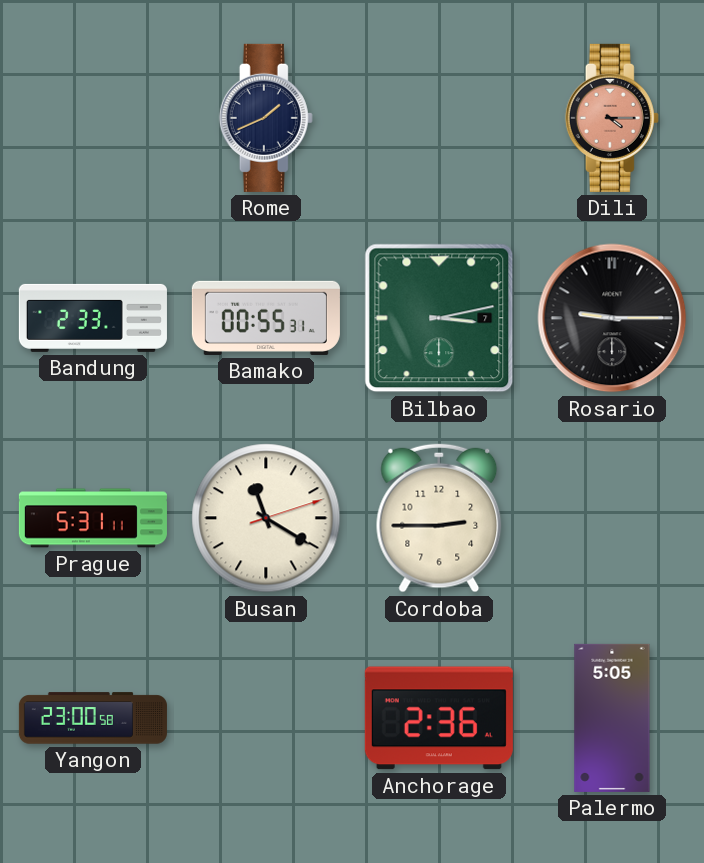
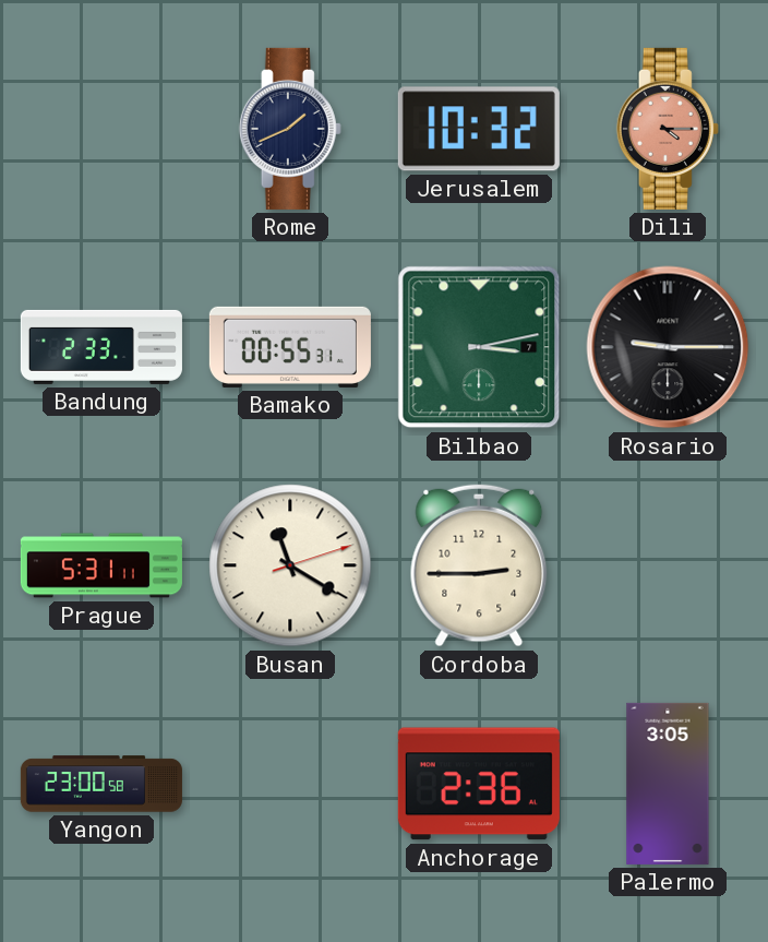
Jerusalem: none -> 10:32
Palermo: 5:05 -> 3:05
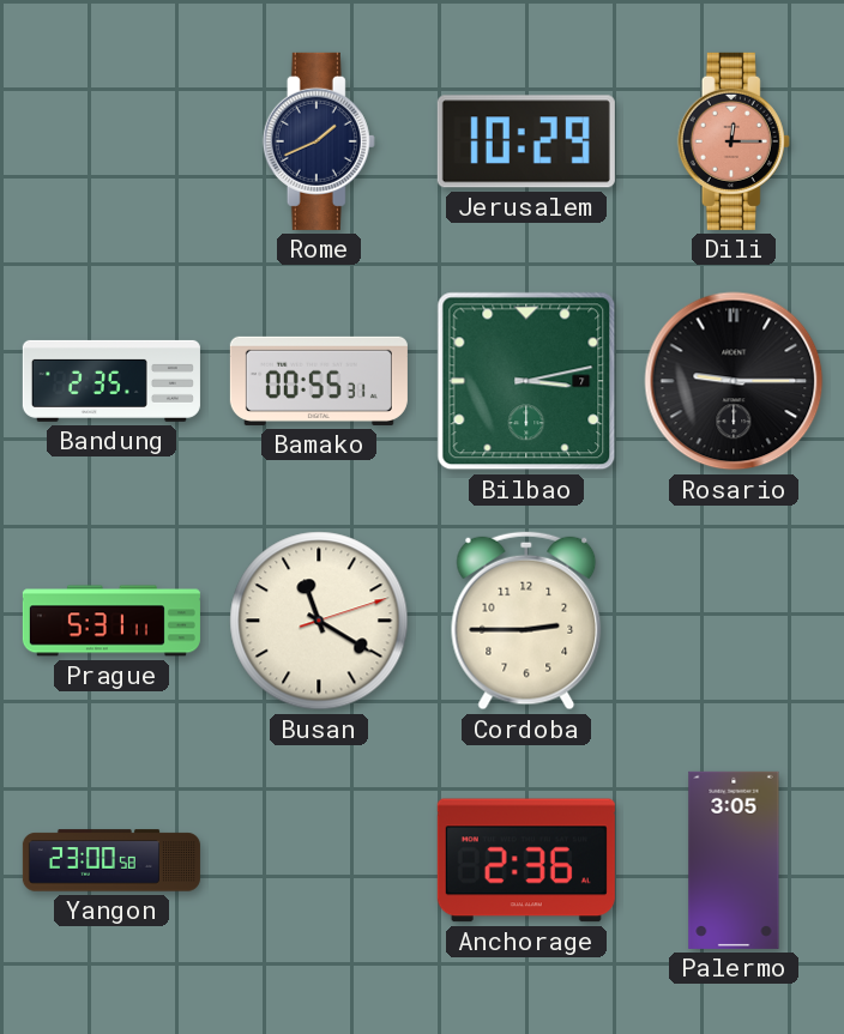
Jerusalem: 10:32 -> 10:29
Dili: 4:15 -> 12:15
Bandung: 2:33 -> 2:35
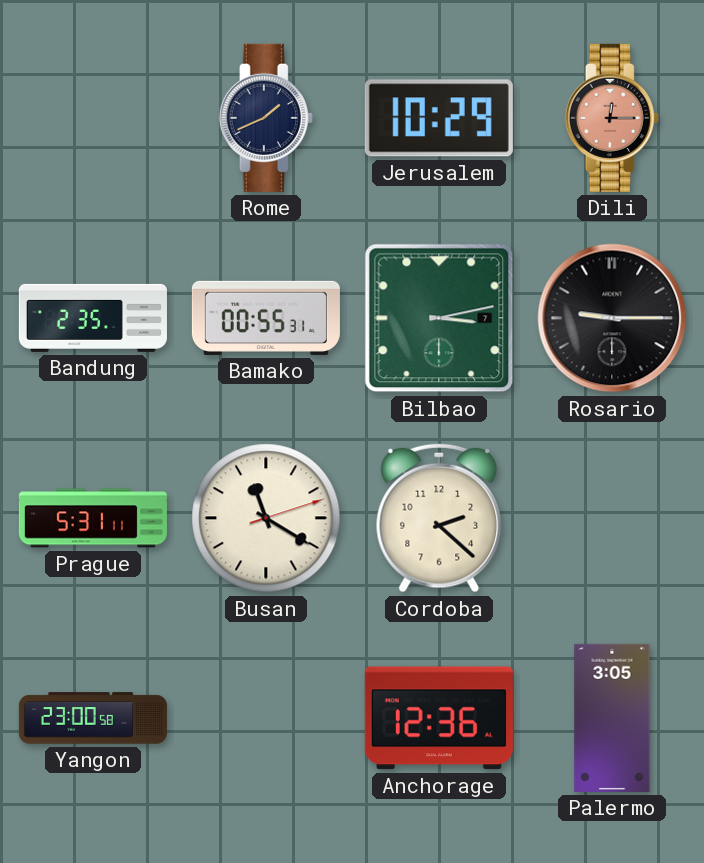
Cordoba: 2:45 -> 2:22
Anchorage: 2:36 -> 12:36
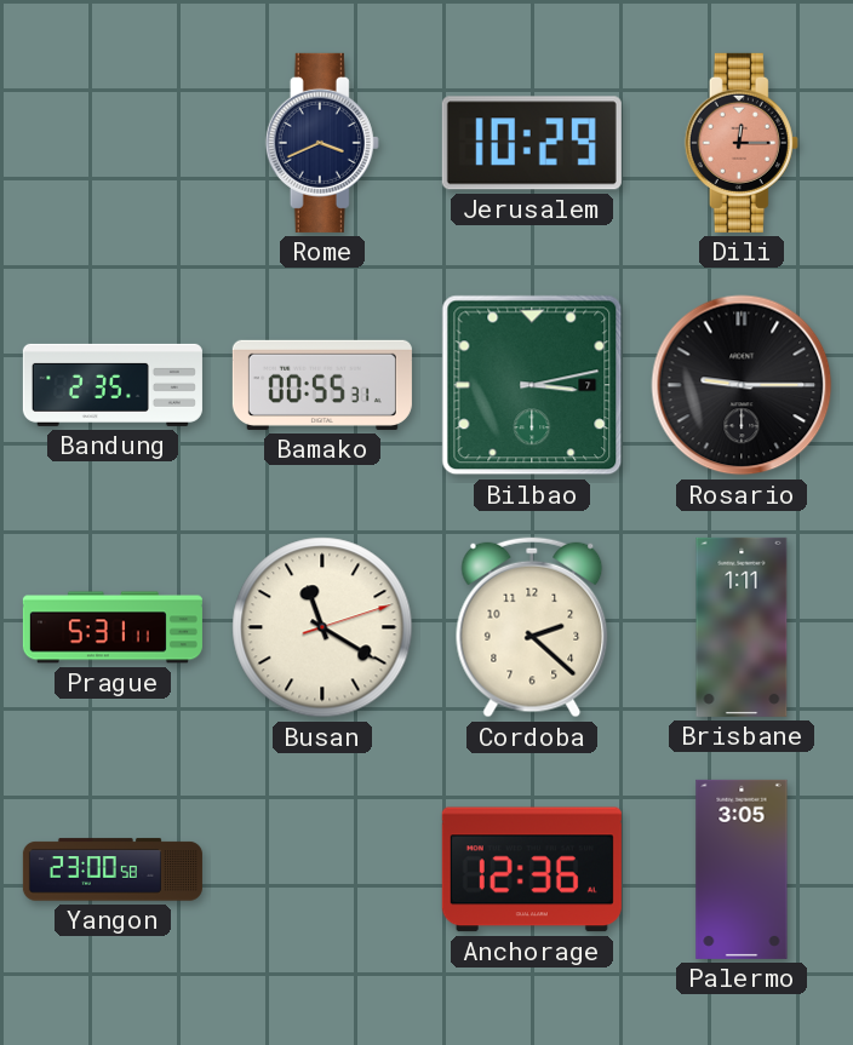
Rome: 1:41 -> 3:41
Brisbane: none -> 1:11
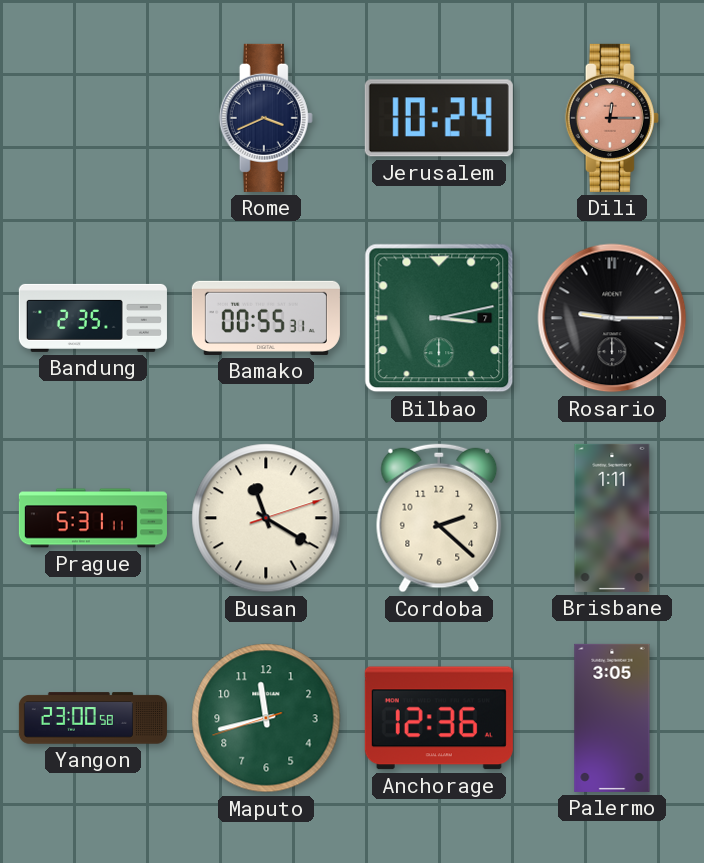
Jerusalem: 10:29 -> 10:24
Maputo: none -> 11:42
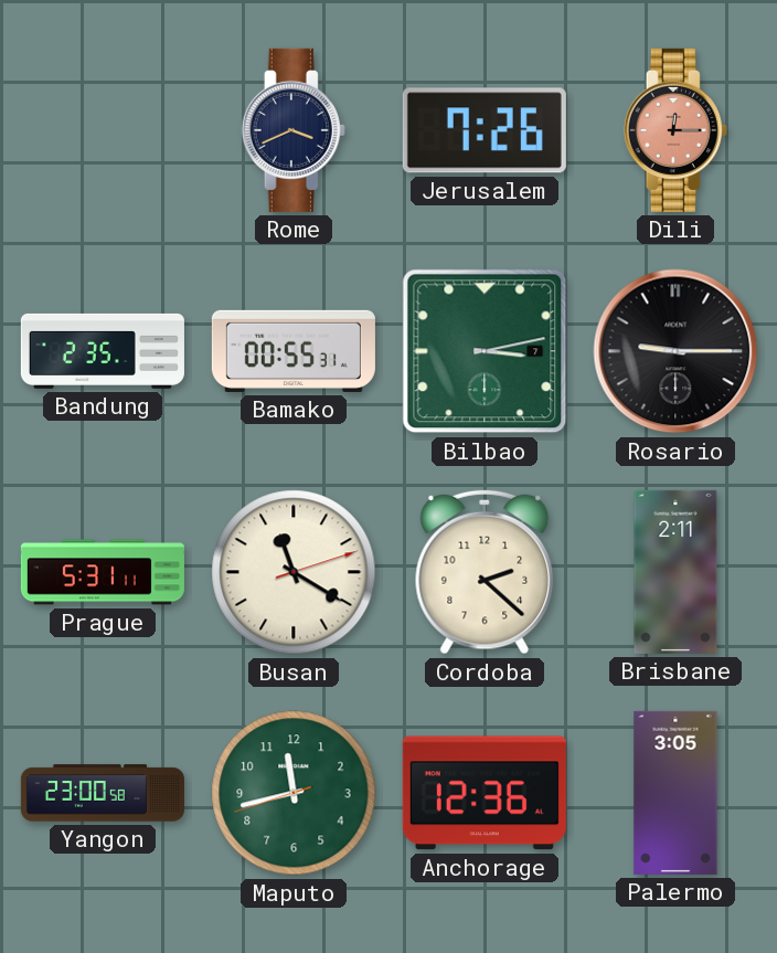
Jerusalem: 10:24 -> 7:26
Brisbane: 1:11 -> 2:11
